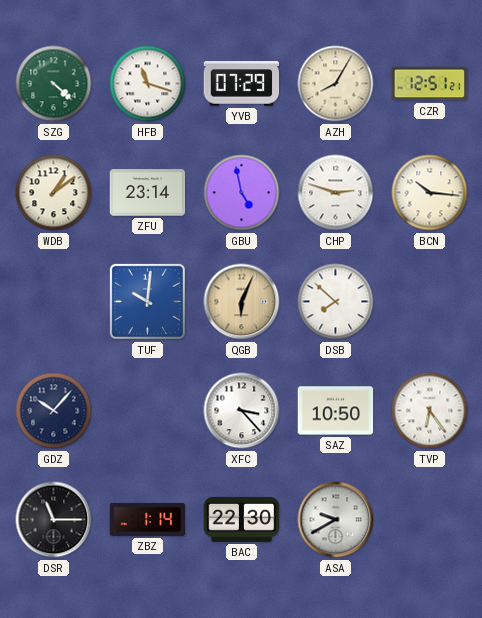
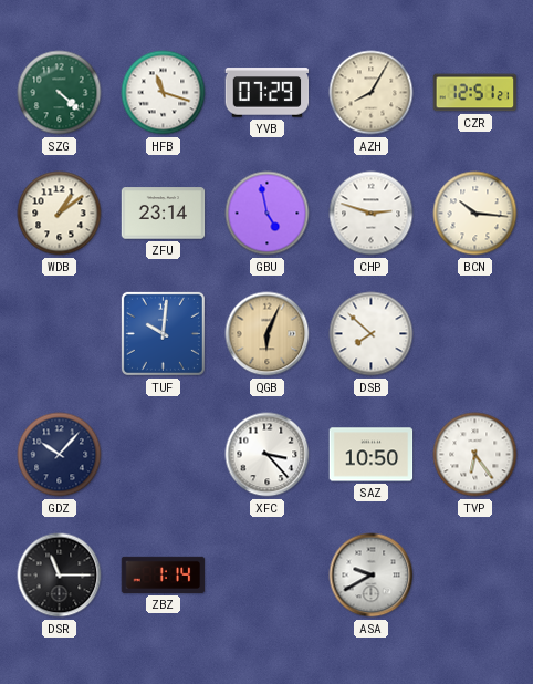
BAC: 22:30 -> none
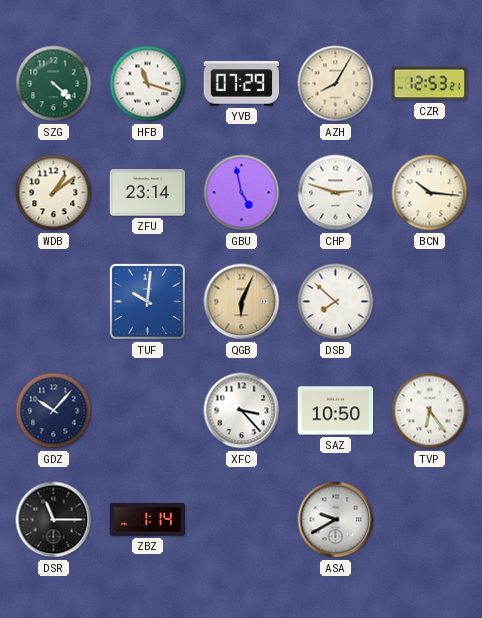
CZR: 12:51 -> 12:53
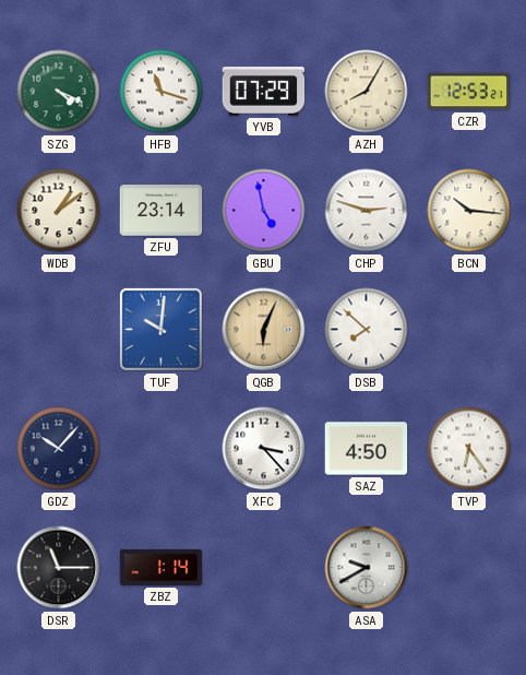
SZG: 4:22 -> 4:19
SAZ: 10:50 -> 4:50
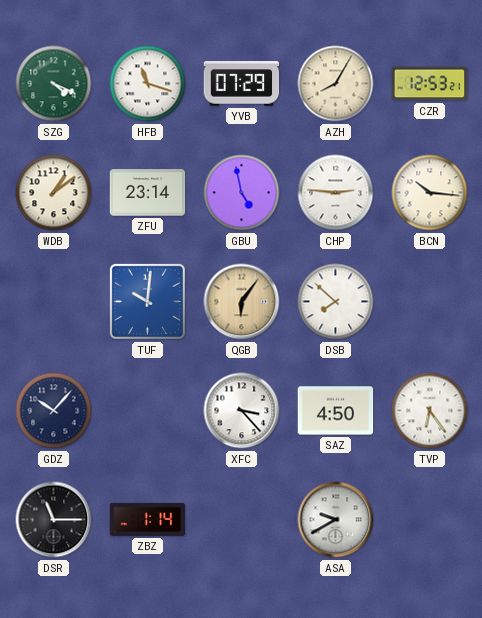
CHP: 2:48 -> 2:46
QGB: 6:04 -> 6:06
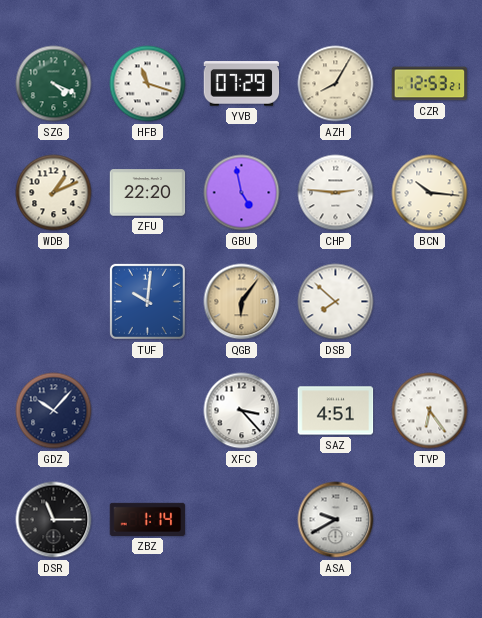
WDB: 1:09 -> 1:11
ZFU: 23:14 -> 22:20
SAZ: 4:50 -> 4:51
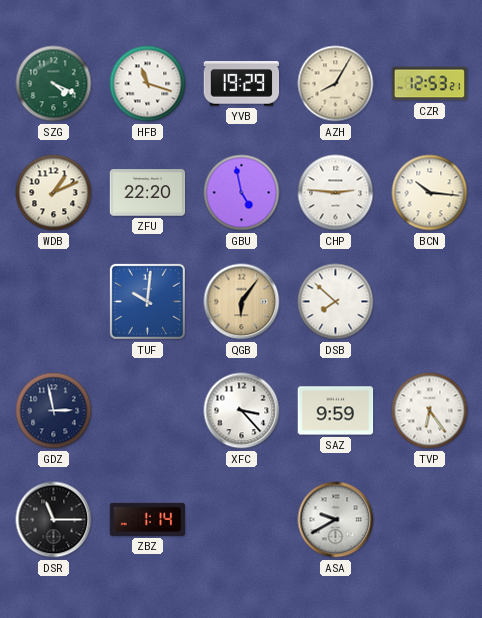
YVB: 07:29 -> 19:29
GDZ: 10:07 -> 2:58
SAZ: 4:51 -> 9:59
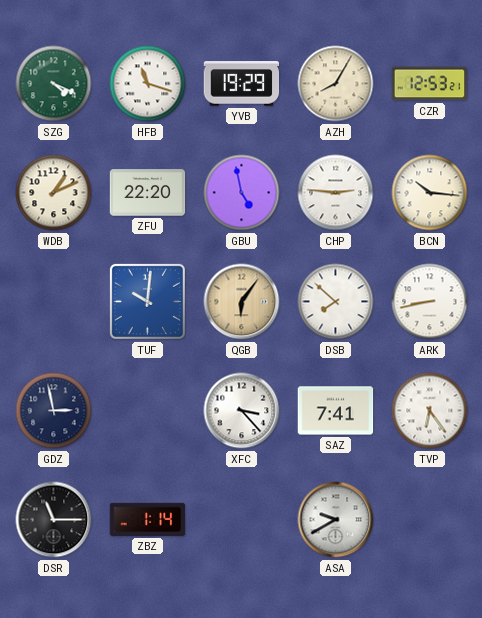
ARK: none -> 8:43
SAZ: 9:59 -> 7:41
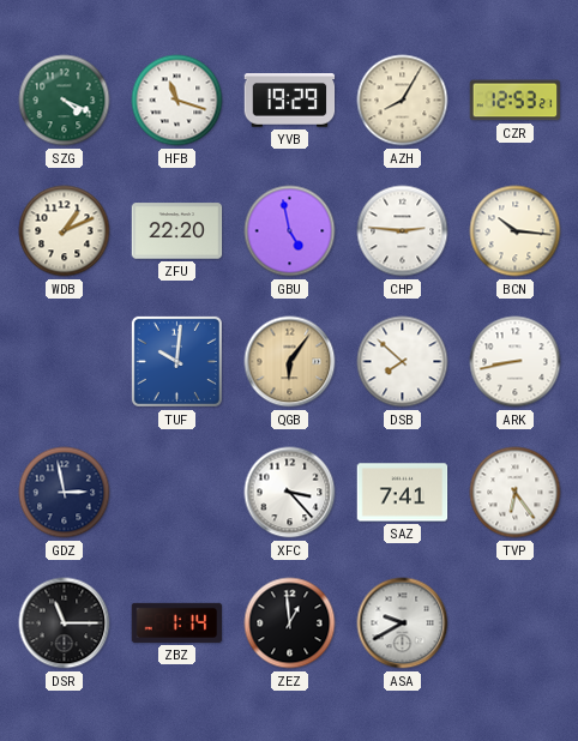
ZEZ: none -> 12:59
